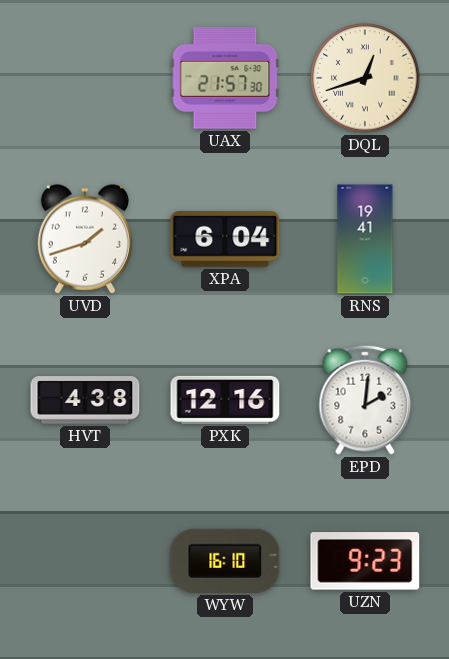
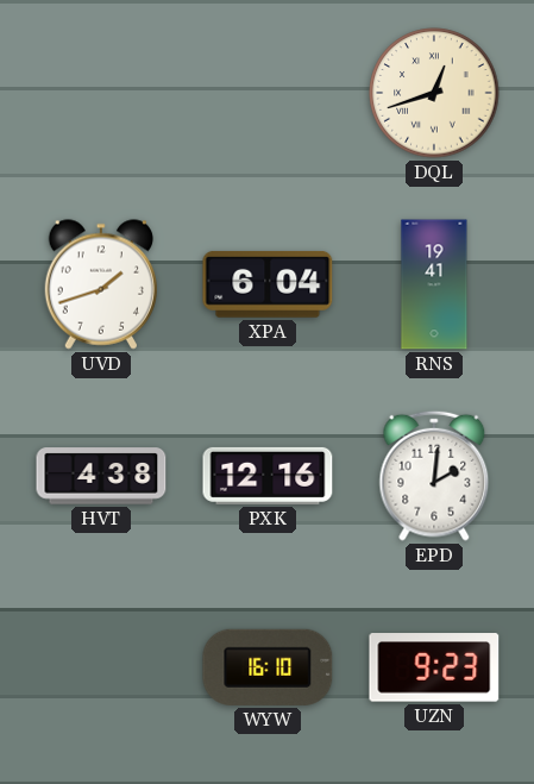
UAX: 21:57 -> none
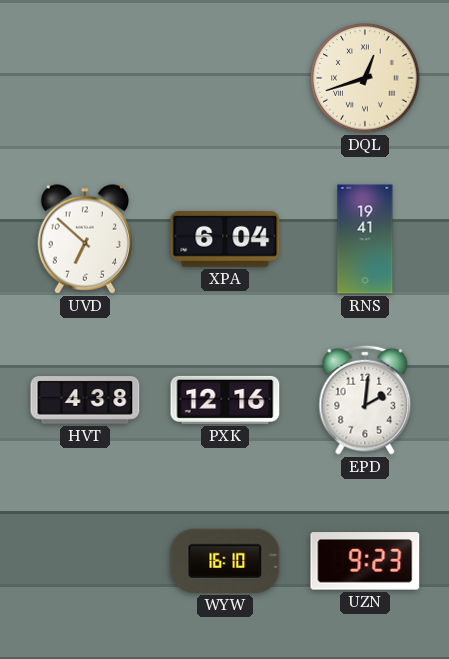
UVD: 1:42 -> 6:52
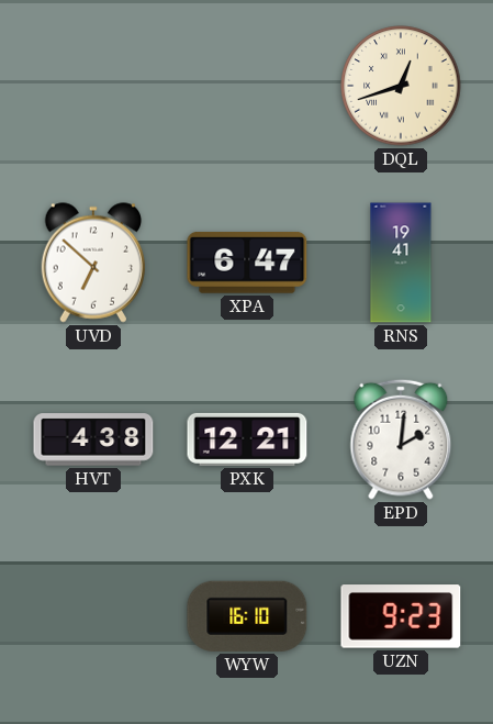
XPA: 6:04 -> 6:47
PXK: 12:16 -> 12:21
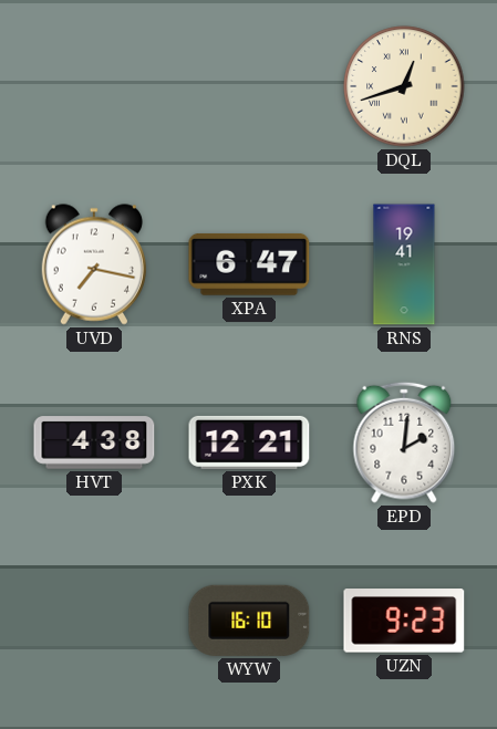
UVD: 6:52 -> 7:17
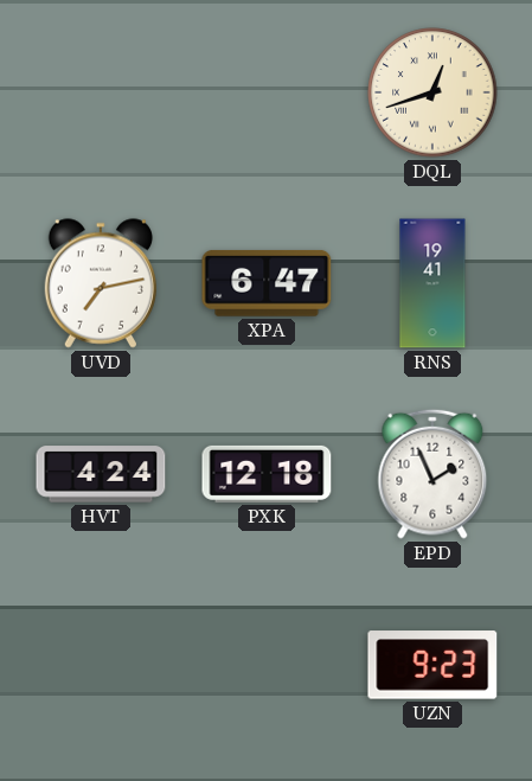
UVD: 7:17 -> 7:13
HVT: 4:38 -> 4:24
PXK: 12:21 -> 12:18
EPD: 2:01 -> 1:56
WYW: 16:10 -> none
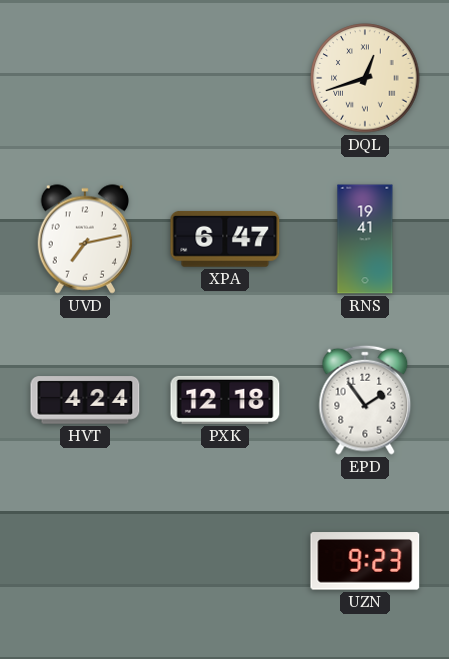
EPD: 1:56 -> 1:54
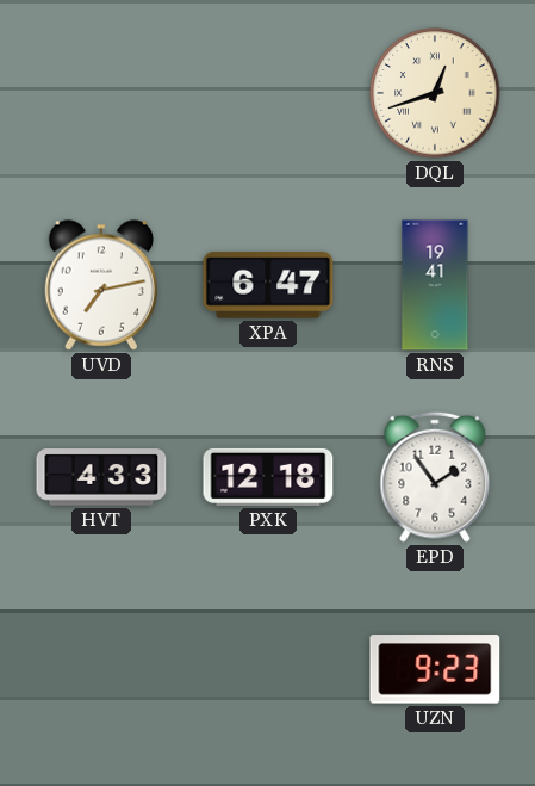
HVT: 4:24 -> 4:33
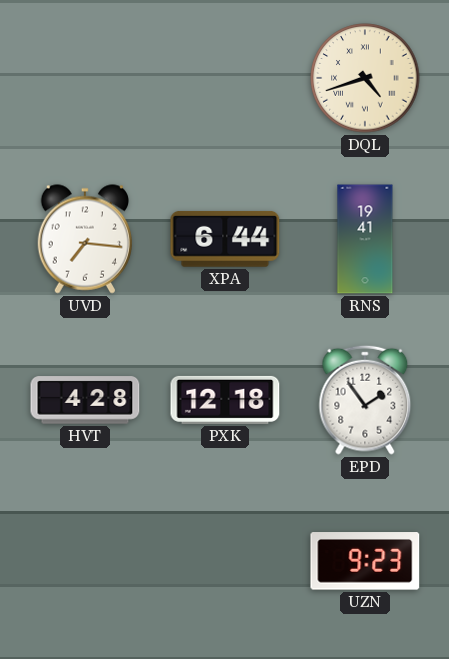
DQL: 12:42 -> 4:42
UVD: 7:13 -> 7:16
XPA: 6:47 -> 6:44
HVT: 4:33 -> 4:28
